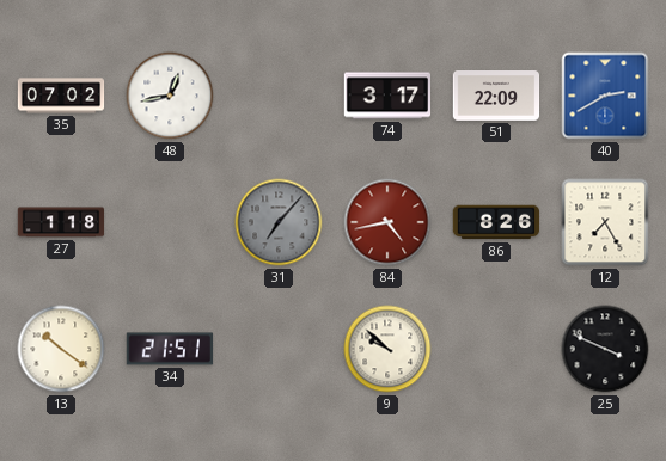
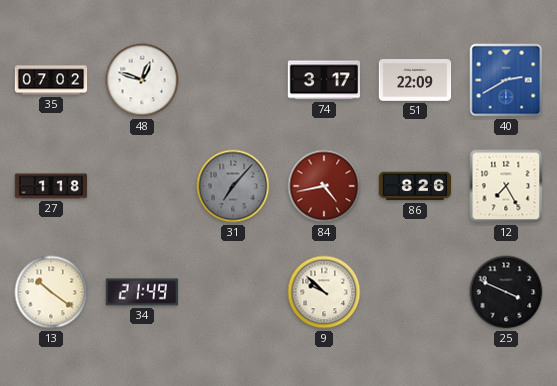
48: 12:43 -> 12:48
34: 21:51 -> 21:49
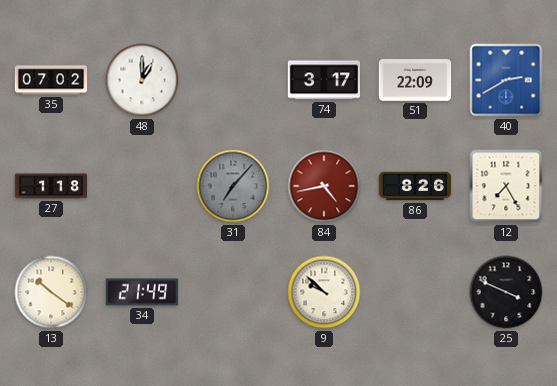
48: 12:48 -> 1:00
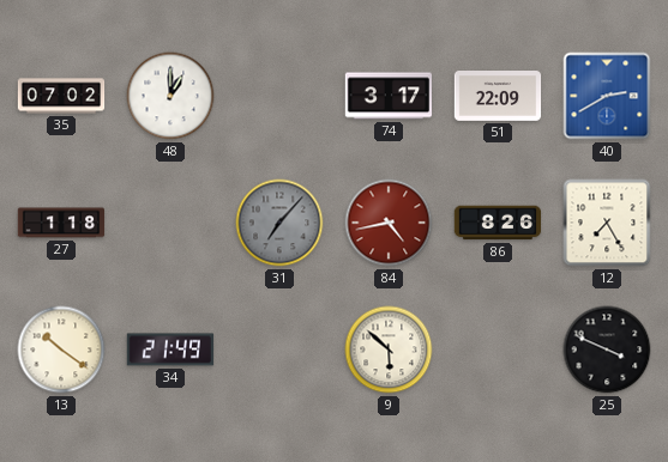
9: 9:52 -> 5:52
